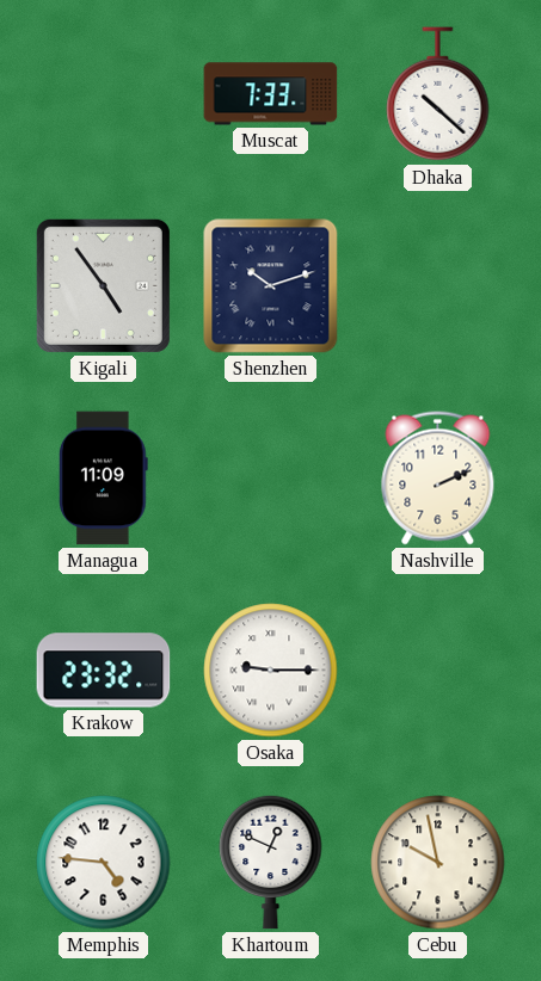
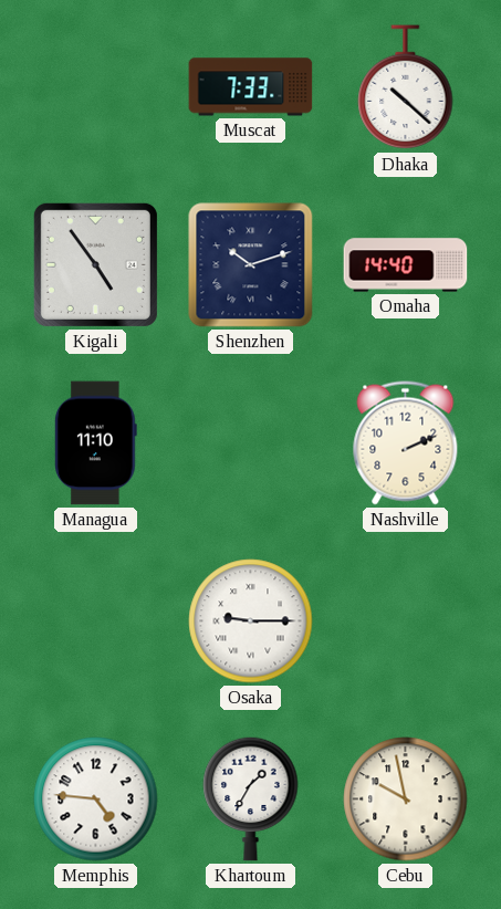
Omaha: none -> 14:40
Managua: 11:09 -> 11:10
Krakow: 23:32 -> none
Khartoum: 12:49 -> 1:35
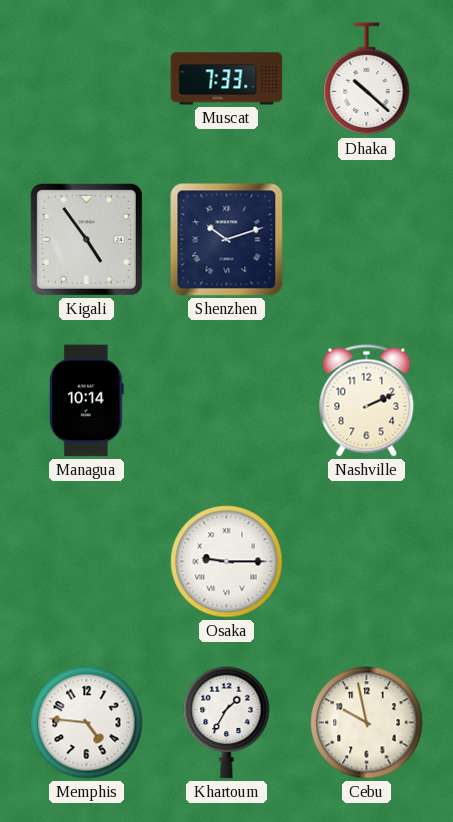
Omaha: 14:40 -> none
Managua: 11:10 -> 10:14
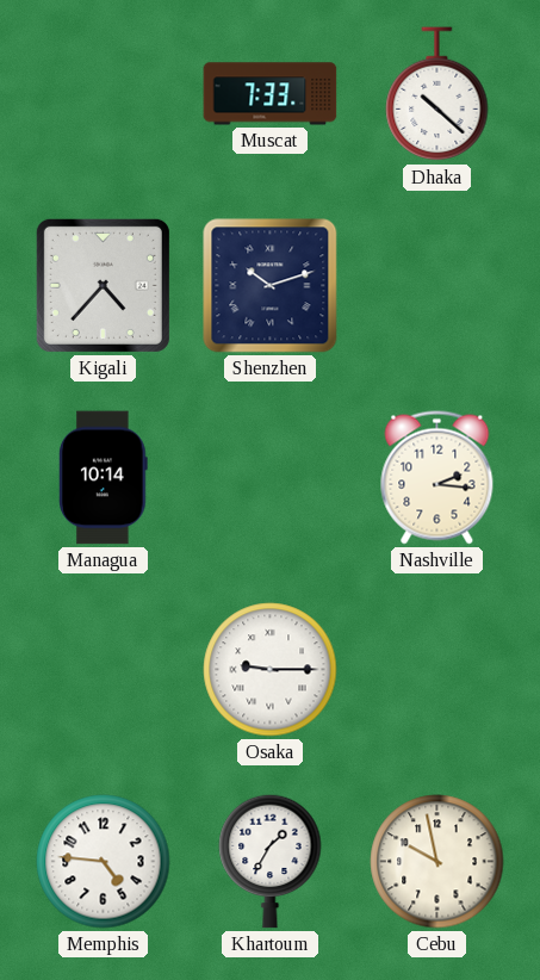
Kigali: 4:54 -> 4:37
Nashville: 2:11 -> 2:16
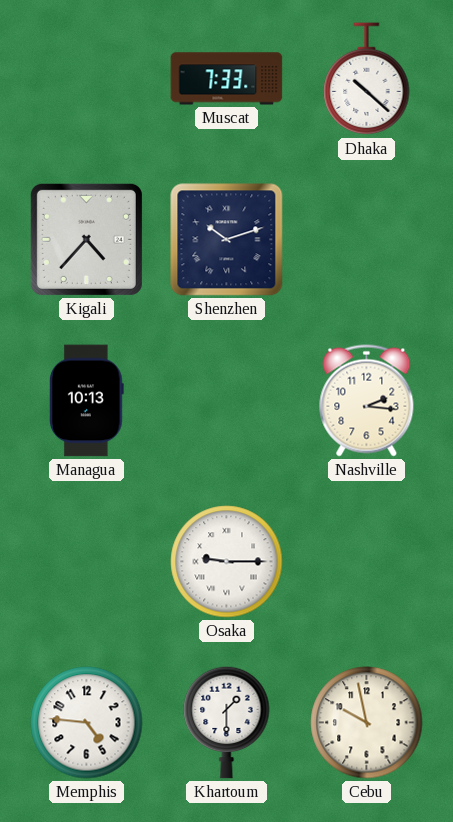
Managua: 10:14 -> 10:13
Khartoum: 1:35 -> 1:30
